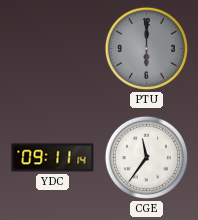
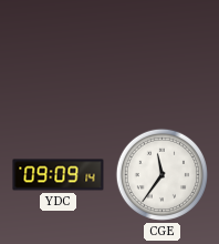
PTU: 6:00 -> none
YDC: 09:11 -> 09:09
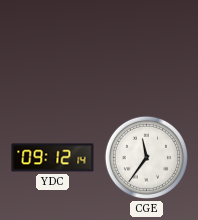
YDC: 09:09 -> 09:12
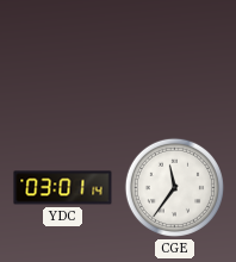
YDC: 09:12 -> 03:01
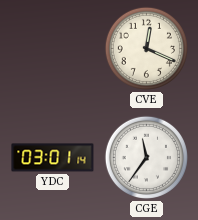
CVE: none -> 12:19
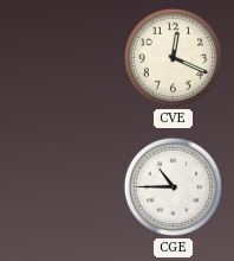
YDC: 03:01 -> none
CGE: 11:36 -> 10:45
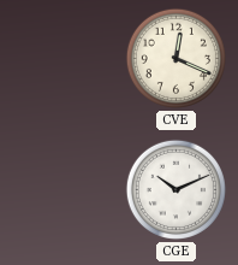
CGE: 10:45 -> 10:11
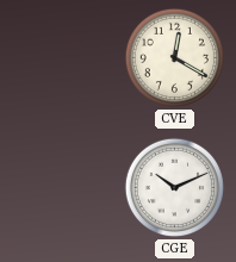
CVE: 12:19 -> 12:20
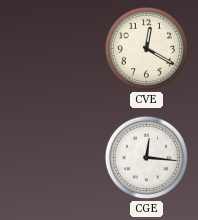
CGE: 10:11 -> 12:16
